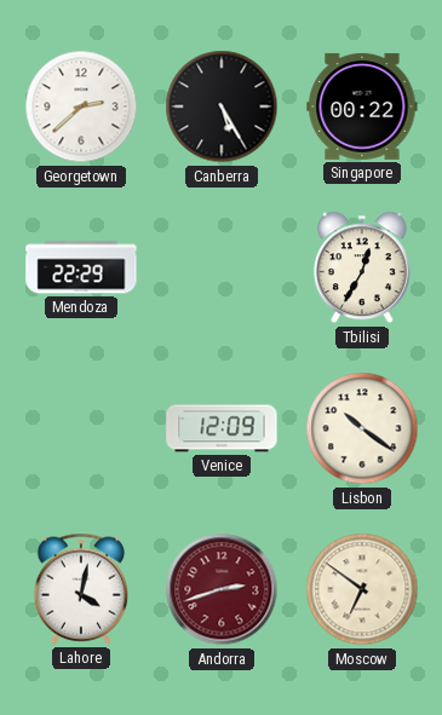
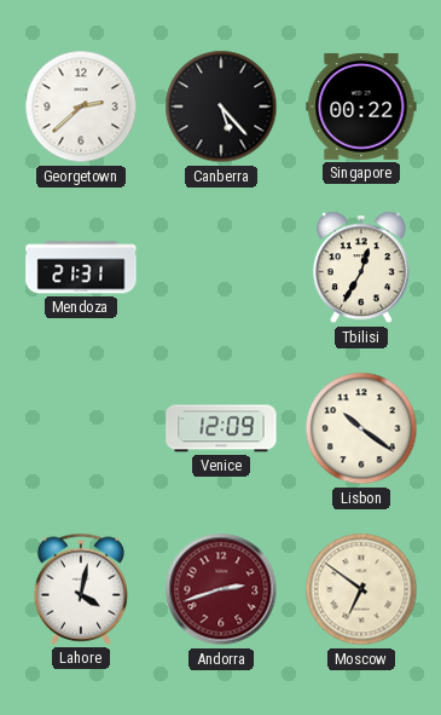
Canberra: 5:25 -> 5:23
Mendoza: 22:29 -> 21:31
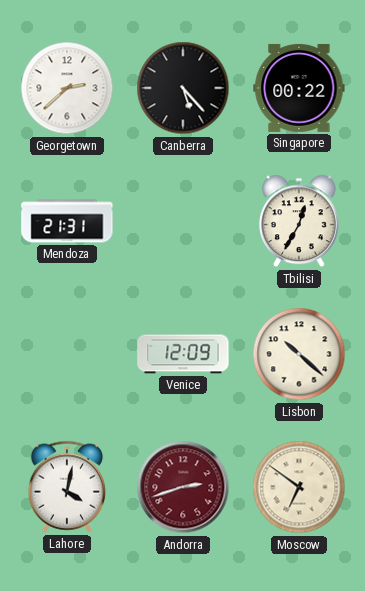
Lisbon: 10:21 -> 10:22
